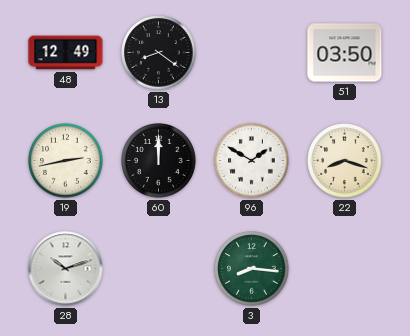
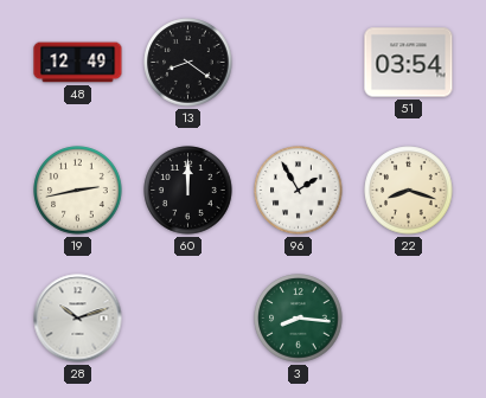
51: 03:50 -> 03:54
96: 1:50 -> 1:55
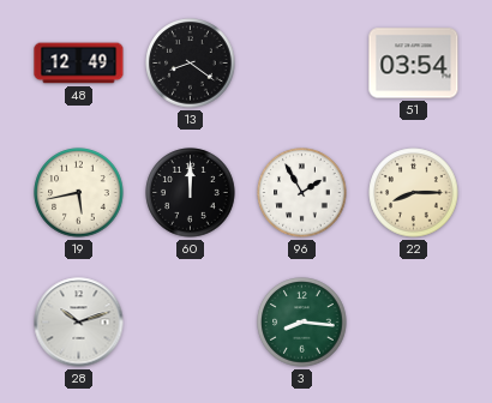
19: 2:43 -> 5:43
22: 8:18 -> 8:15
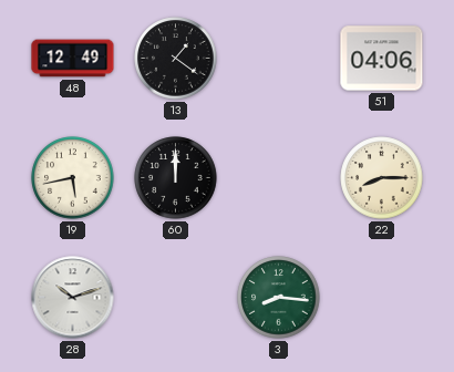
13: 8:21 -> 1:21
51: 03:54 -> 04:06
96: 1:55 -> none
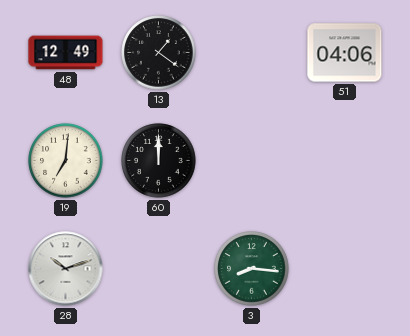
19: 5:43 -> 7:01
22: 8:15 -> none
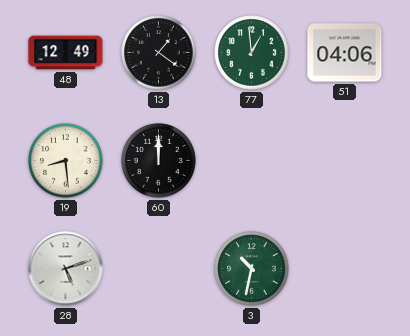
77: none -> 12:59
19: 7:01 -> 8:29
28: 10:12 -> 5:12
3: 8:16 -> 10:32
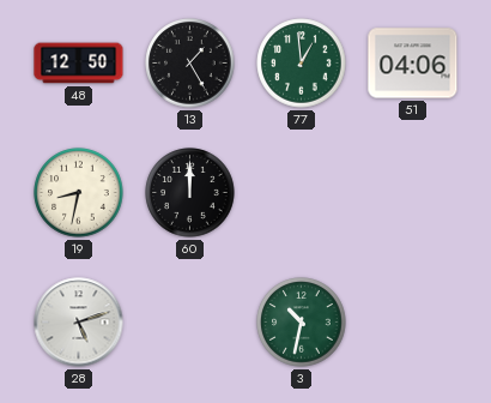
48: 12:49 -> 12:50
13: 1:21 -> 1:25
19: 8:29 -> 8:32
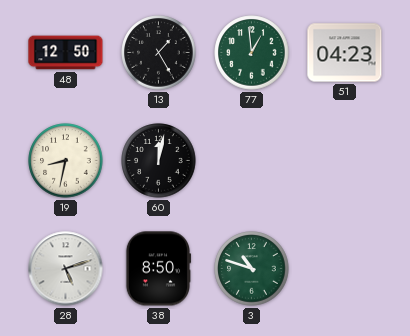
51: 04:06 -> 04:23
60: 12:00 -> 12:02
38: none -> 8:50
3: 10:32 -> 10:48
